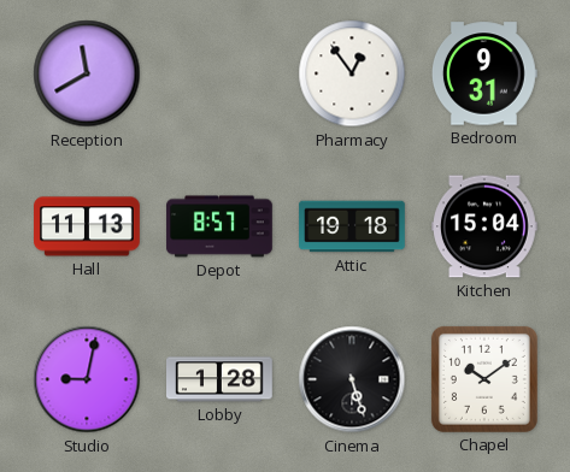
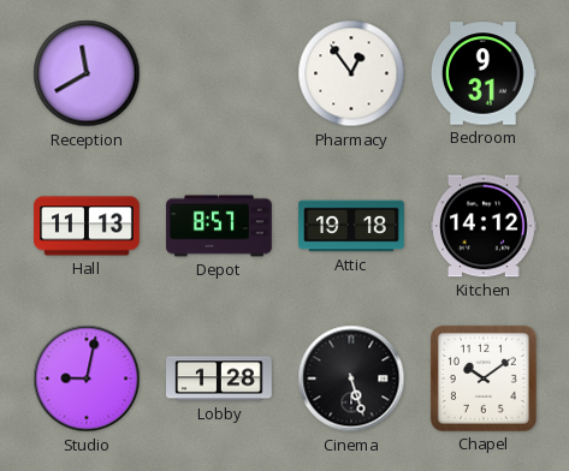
Kitchen: 15:04 -> 14:12
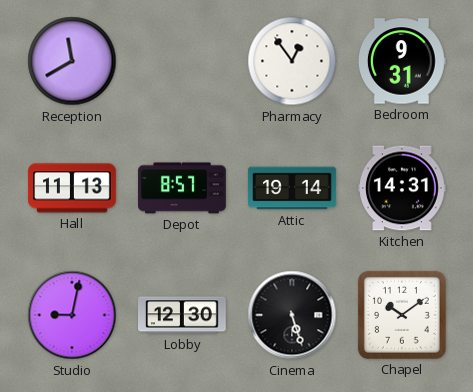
Attic: 19:18 -> 19:14
Kitchen: 14:12 -> 14:31
Lobby: 1:28 -> 12:30
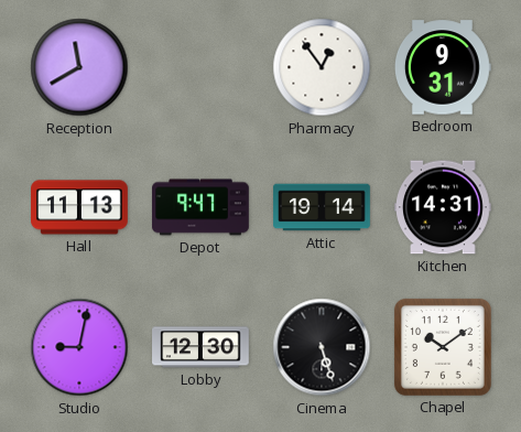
Depot: 8:57 -> 9:47
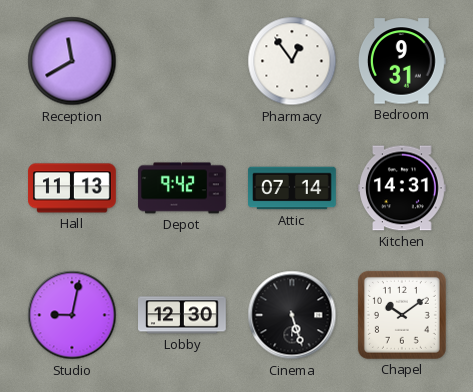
Depot: 9:47 -> 9:42
Attic: 19:14 -> 07:14
